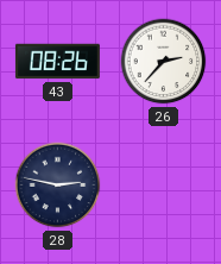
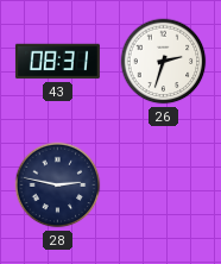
43: 08:26 -> 08:31
26: 2:37 -> 2:33
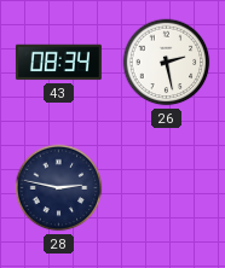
43: 08:31 -> 08:34
26: 2:33 -> 2:28
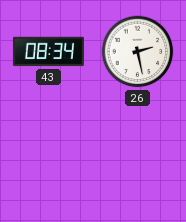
28: 2:47 -> none
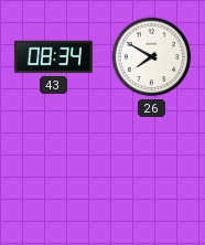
26: 2:28 -> 7:50
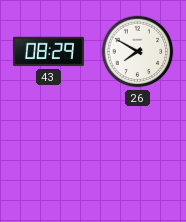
43: 08:34 -> 08:29
